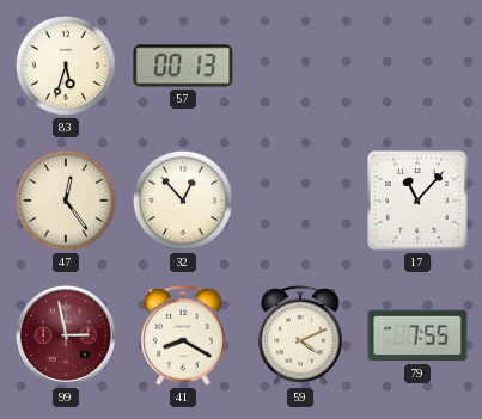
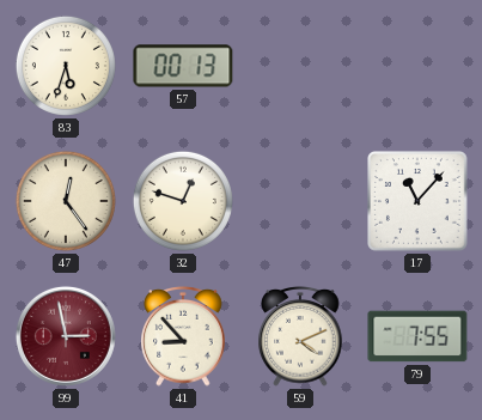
32: 12:53 -> 12:48
41: 8:20 -> 8:53
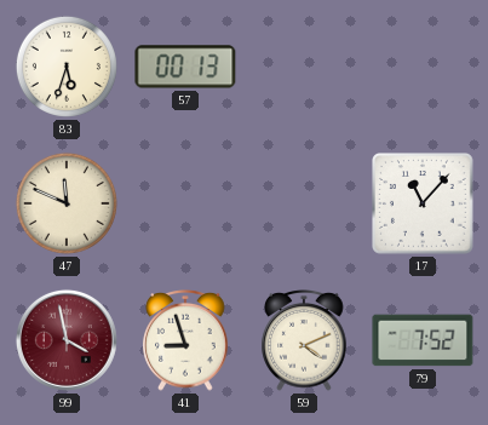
47: 12:24 -> 11:49
32: 12:48 -> none
99: 2:58 -> 3:58
41: 8:53 -> 8:57
79: 7:55 -> 7:52
